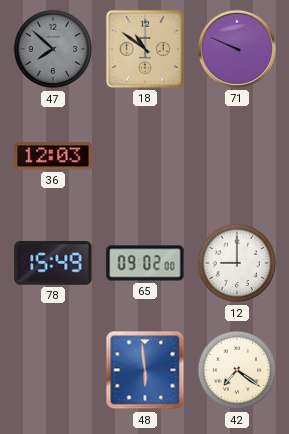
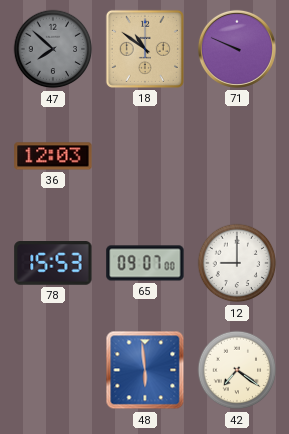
78: 15:49 -> 15:53
65: 09:02 -> 09:07
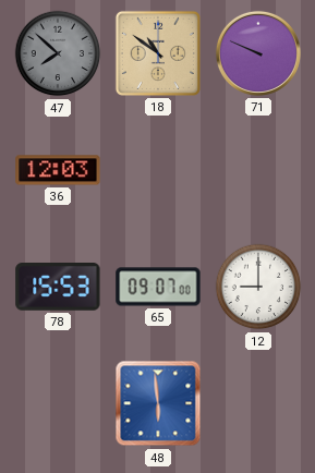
42: 7:21 -> none
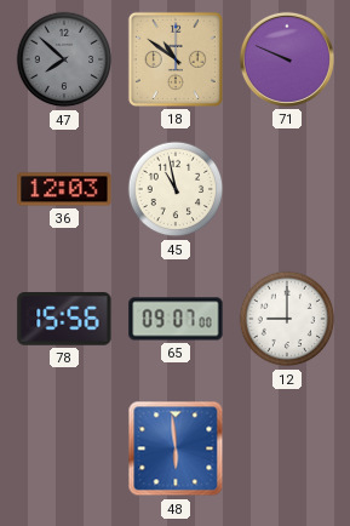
45: none -> 10:58
78: 15:53 -> 15:56
